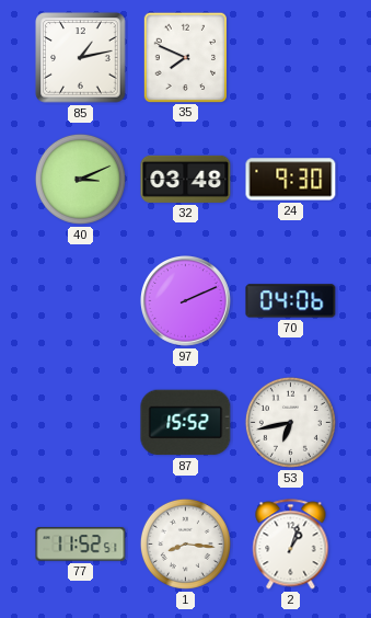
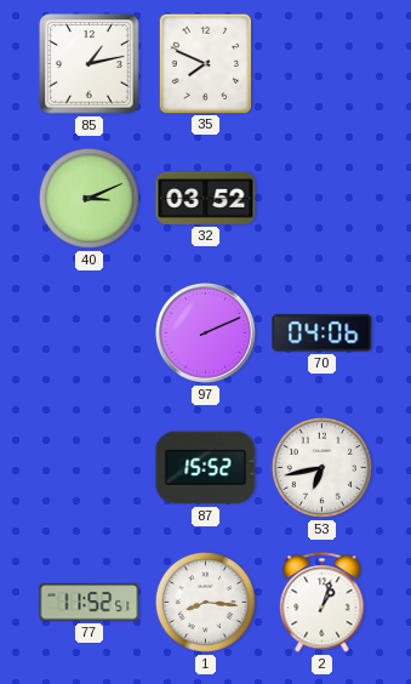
32: 03:48 -> 03:52
24: 9:30 -> none
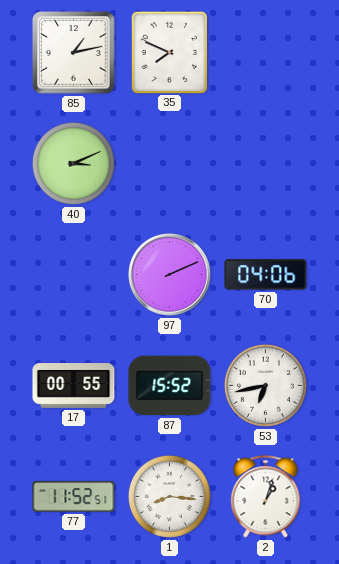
32: 03:52 -> none
17: none -> 00:55
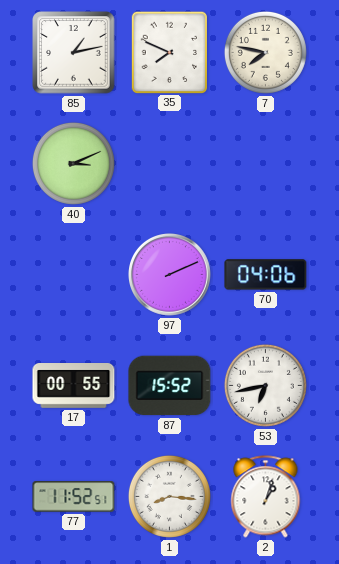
7: none -> 7:47
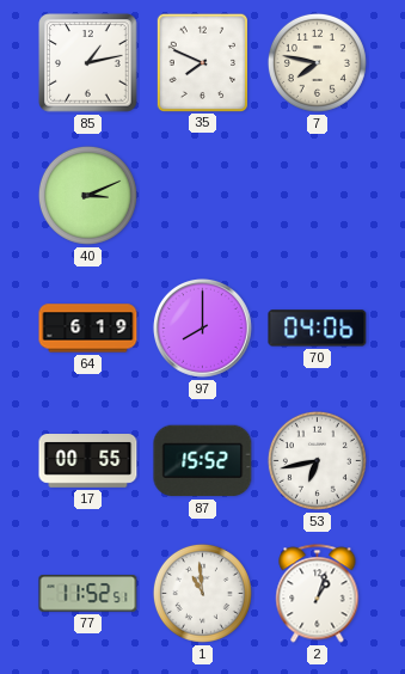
64: none -> 6:19
97: 2:11 -> 8:00
1: 8:16 -> 10:59
